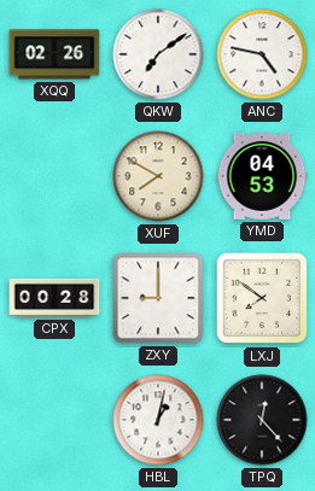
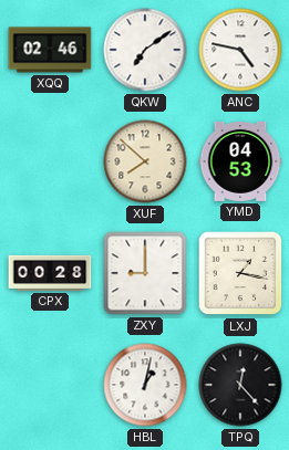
XQQ: 02:26 -> 02:46
XUF: 7:50 -> 7:52
LXJ: 7:51 -> 1:17
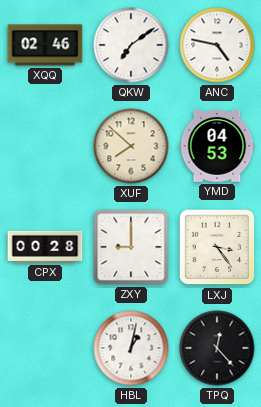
LXJ: 1:17 -> 3:24
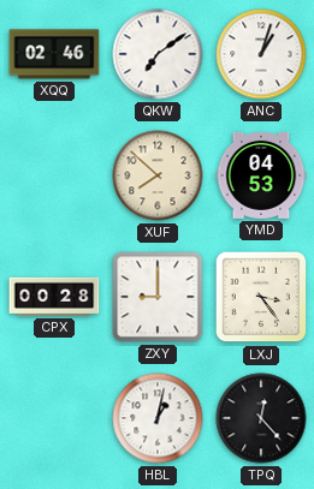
ANC: 4:47 -> 1:03
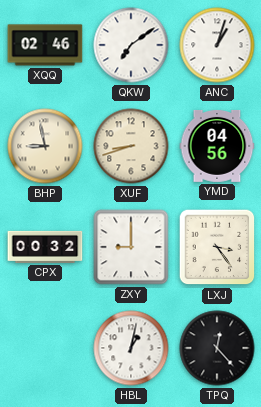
BHP: none -> 8:58
XUF: 7:52 -> 8:42
YMD: 04:53 -> 04:56
CPX: 00:28 -> 00:32
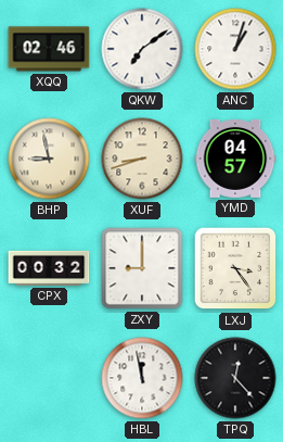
YMD: 04:56 -> 04:57
HBL: 1:02 -> 11:58
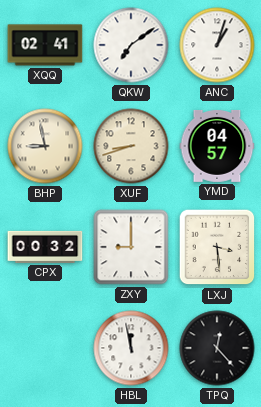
XQQ: 02:46 -> 02:41
LXJ: 3:24 -> 3:29
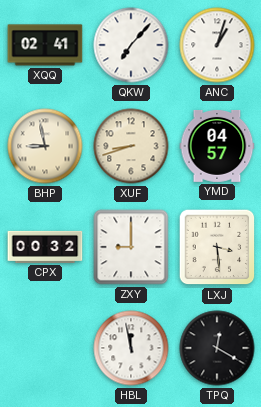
QKW: 7:09 -> 7:07
TPQ: 12:23 -> 12:20
